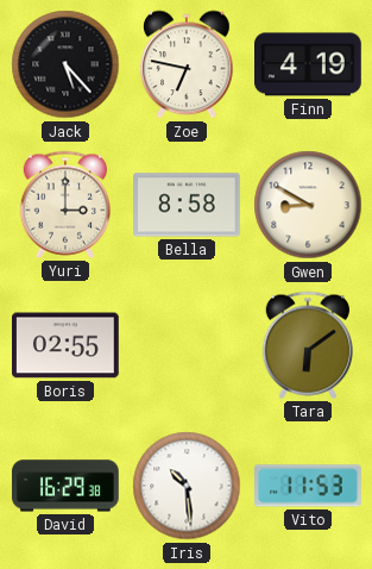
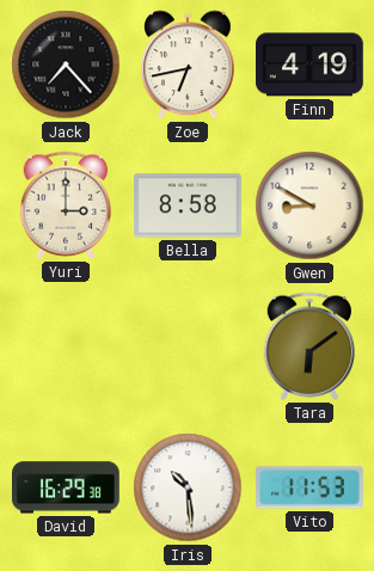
Jack: 5:23 -> 7:23
Zoe: 6:47 -> 6:43
Boris: 02:55 -> none
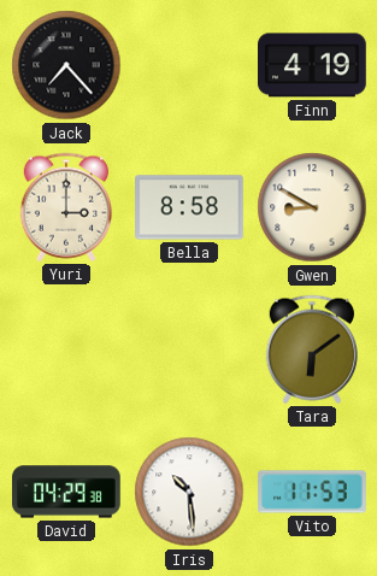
Zoe: 6:43 -> none
David: 16:29 -> 04:29
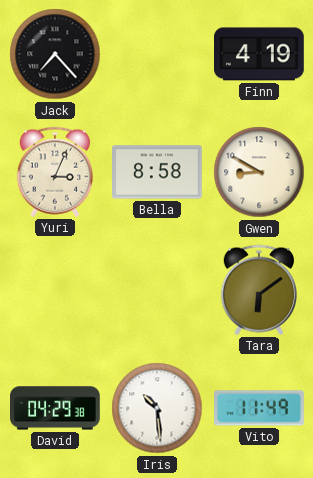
Yuri: 3:00 -> 3:04
Vito: 11:53 -> 11:49
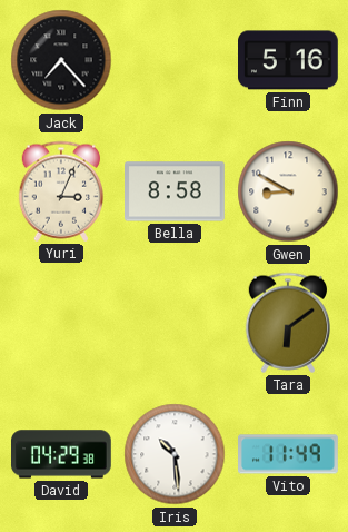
Finn: 4:19 -> 5:16
